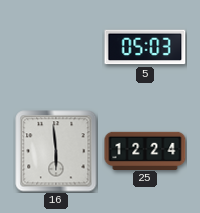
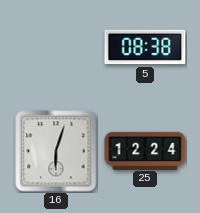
5: 05:03 -> 08:38
16: 5:59 -> 6:03
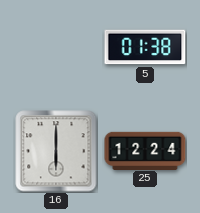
5: 08:38 -> 01:38
16: 6:03 -> 6:00
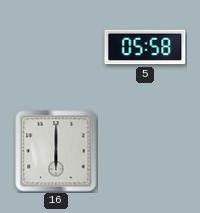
5: 01:38 -> 05:58
25: 12:24 -> none
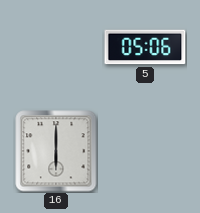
5: 05:58 -> 05:06
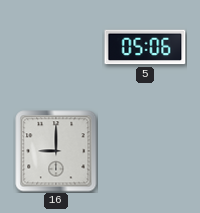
16: 6:00 -> 9:00
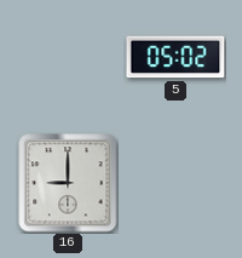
5: 05:06 -> 05:02
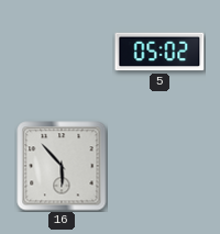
16: 9:00 -> 5:53
